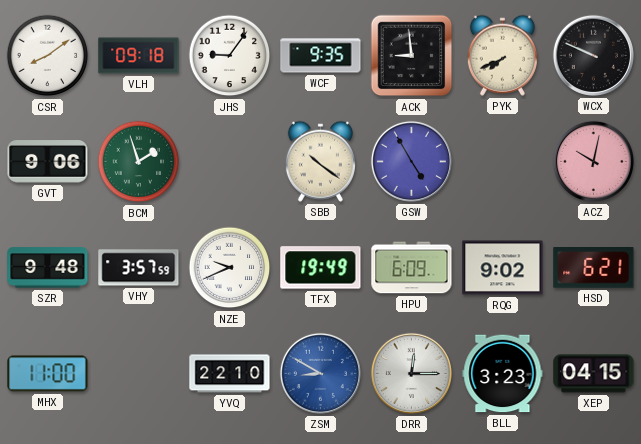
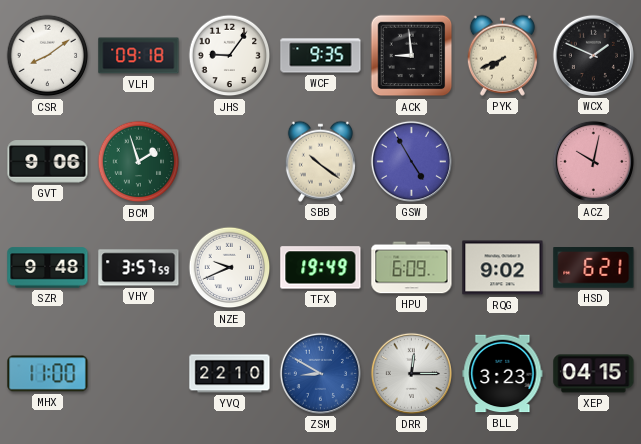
WCX: 9:49 -> 1:49
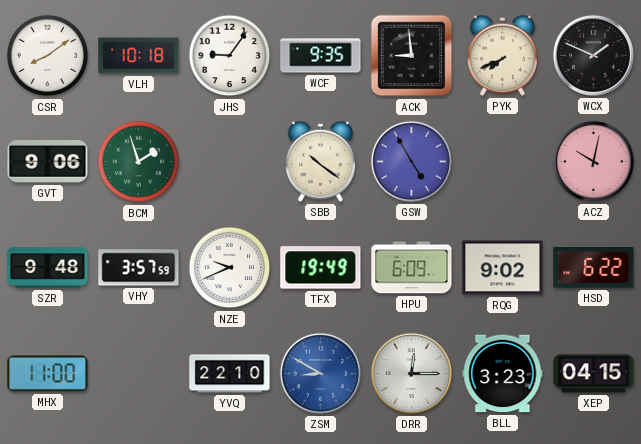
VLH: 09:18 -> 10:18
HSD: 6:21 -> 6:22
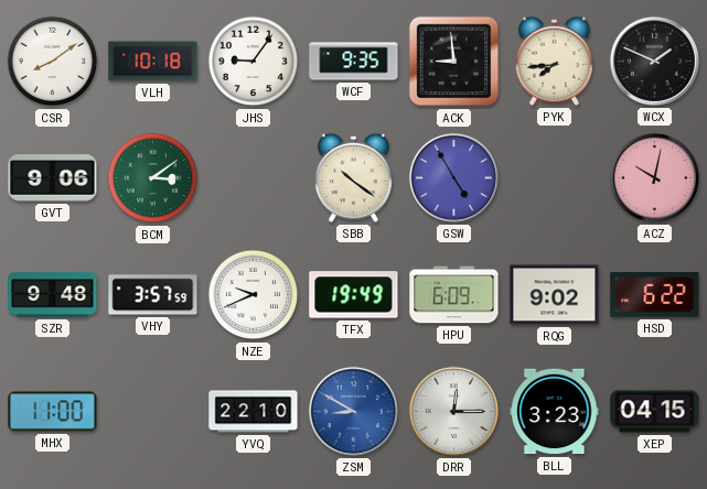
PYK: 7:41 -> 7:44
BCM: 1:57 -> 3:09
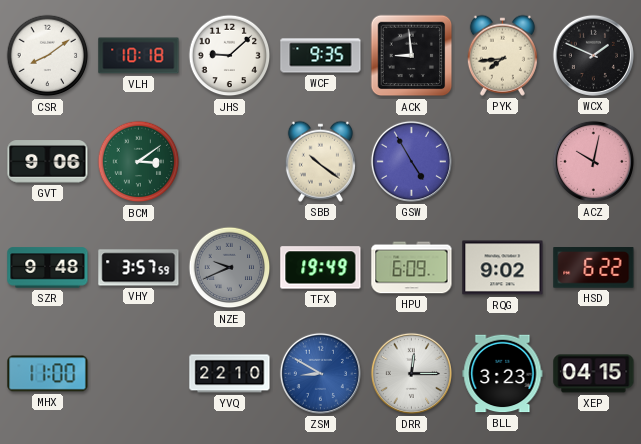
JHS: 9:06 -> 9:08
NZE dial: white -> grey
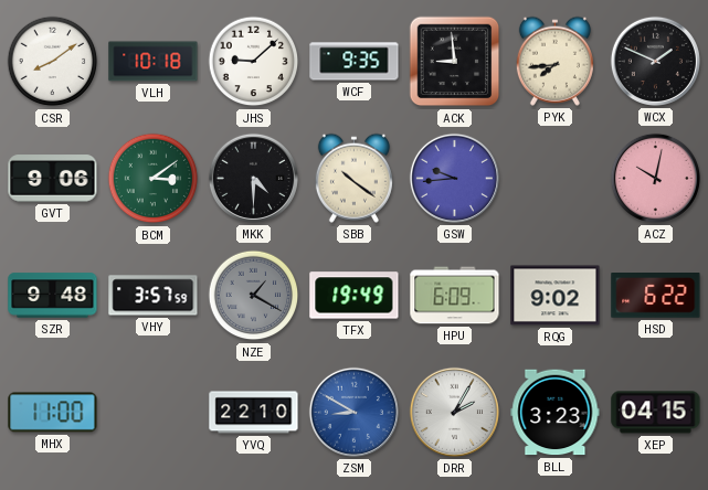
MKK: none -> 4:30
GSW: 4:55 -> 9:44
NZE: 9:41 -> 1:20
DRR: 12:15 -> 2:05
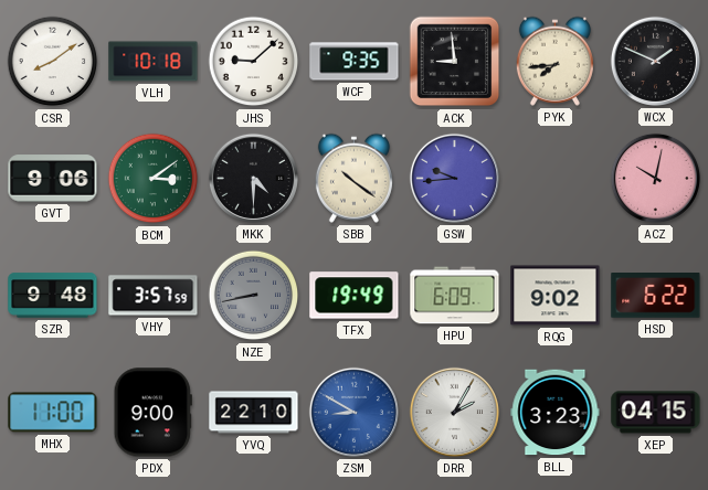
NZE: 1:20 -> 8:43
PDX: none -> 9:00
